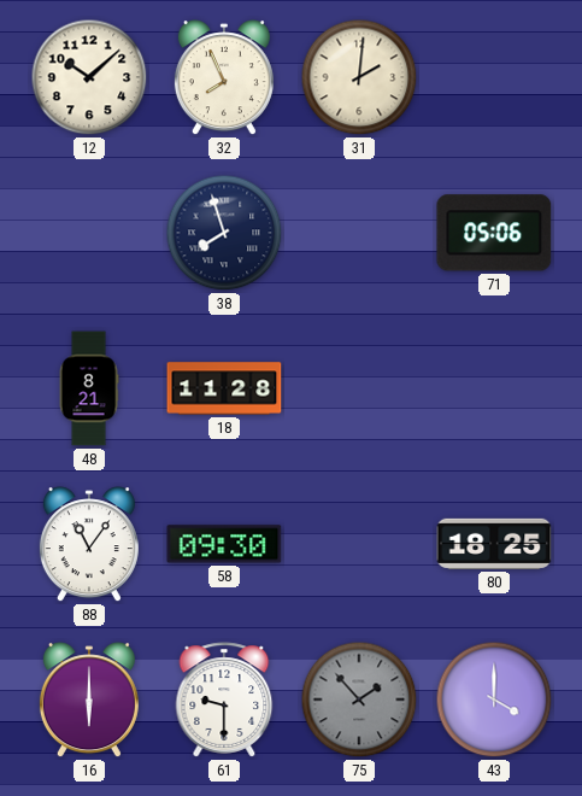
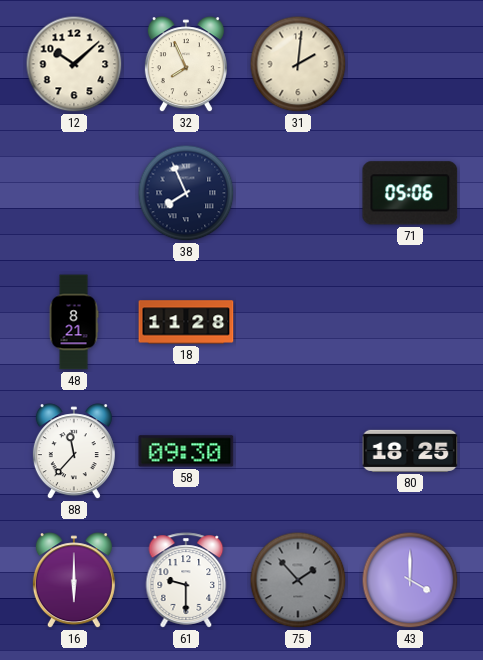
38: 7:57 -> 7:56
88: 11:06 -> 11:37
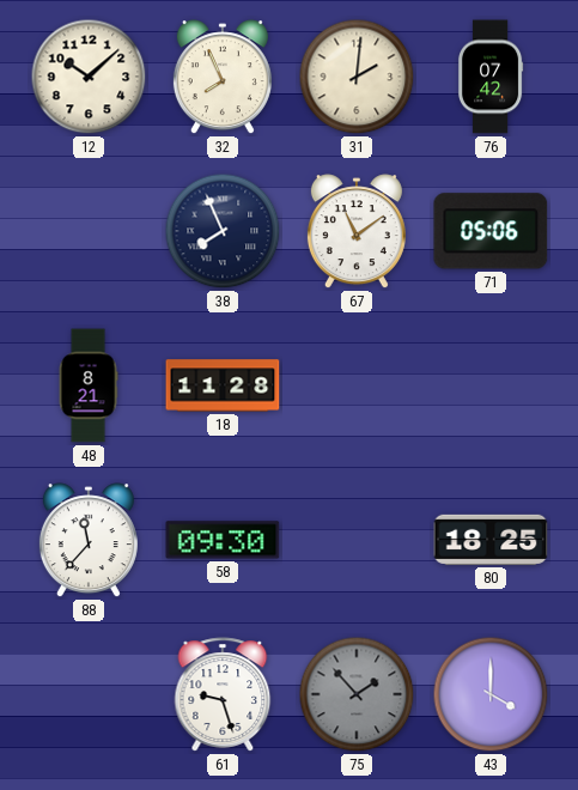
76: none -> 07:42
67: none -> 11:09
16: 6:00 -> none
61: 9:30 -> 9:27
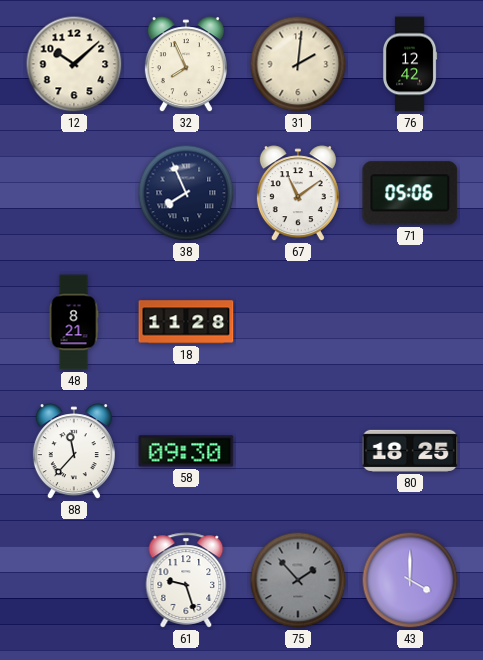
76: 07:42 -> 12:42
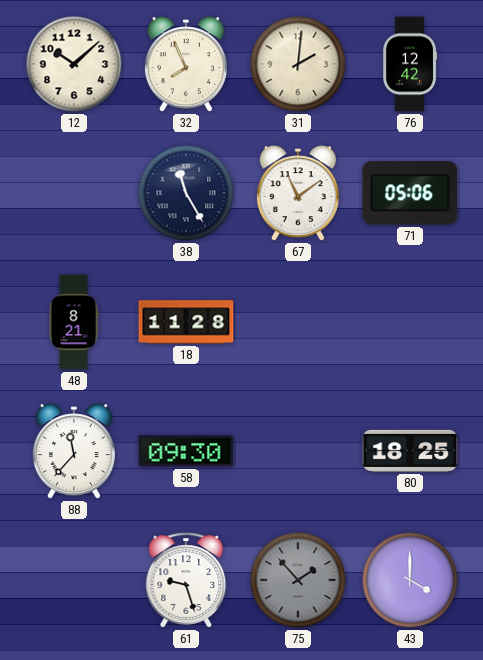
38: 7:56 -> 11:25
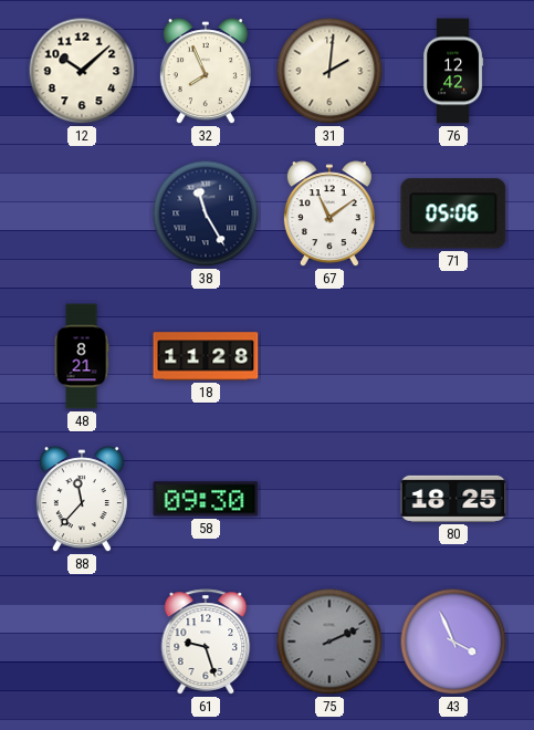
75: 1:53 -> 2:11
43: 4:00 -> 3:56
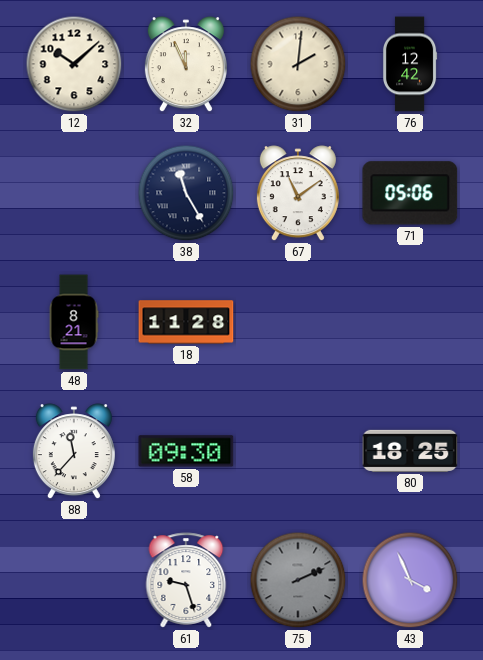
32: 7:56 -> 11:56
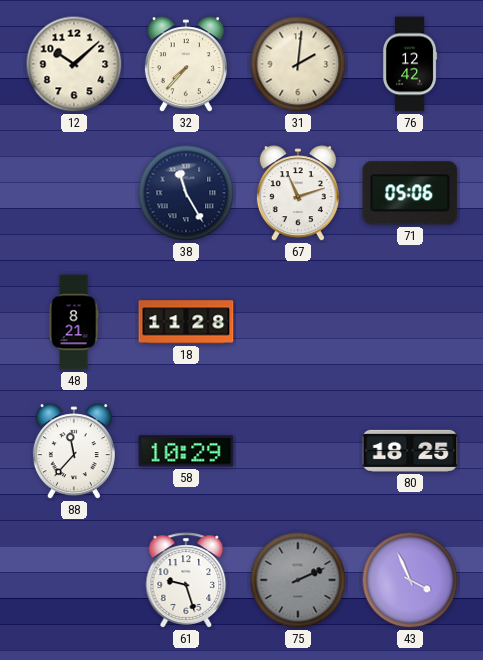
32: 11:56 -> 7:37
67: 11:09 -> 11:12
58: 09:30 -> 10:29
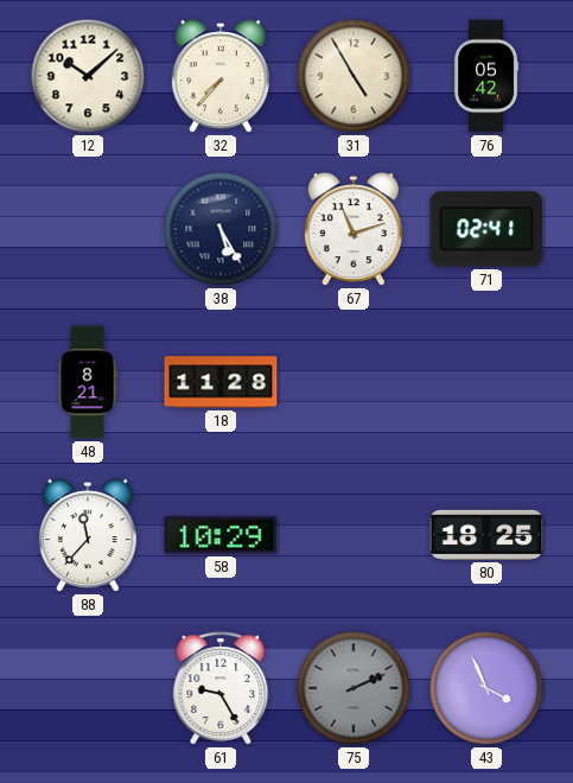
31: 2:01 -> 4:55
76: 12:42 -> 05:42
38: 11:25 -> 5:25
71: 05:06 -> 02:41
61: 9:27 -> 9:25
